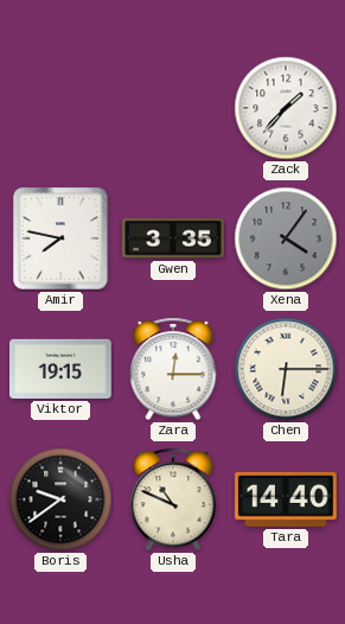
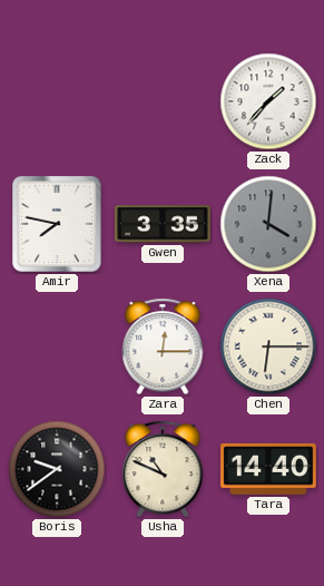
Xena: 4:06 -> 4:01
Viktor: 19:15 -> none
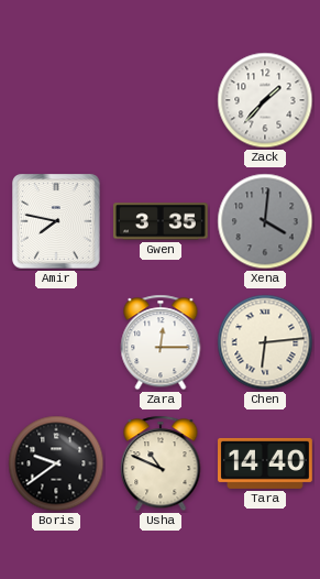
Chen: 6:15 -> 6:14
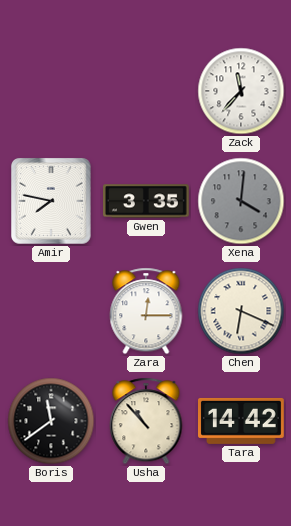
Zack: 1:37 -> 11:37
Chen: 6:14 -> 6:19
Boris: 9:39 -> 11:39
Usha: 10:49 -> 10:53
Tara: 14:40 -> 14:42
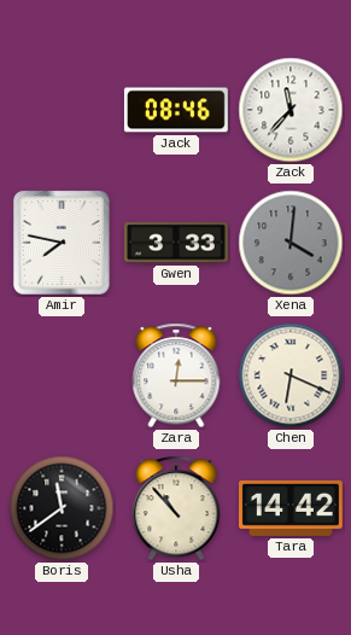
Jack: none -> 08:46
Gwen: 3:35 -> 3:33
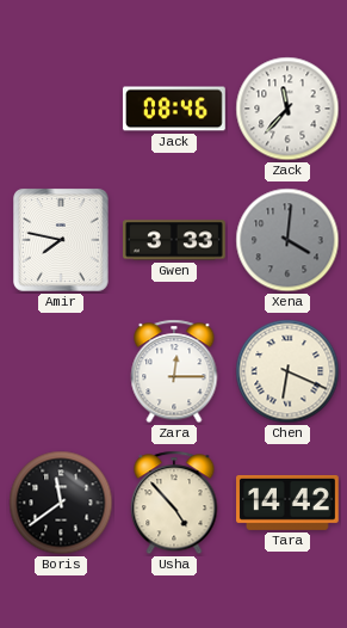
Usha: 10:53 -> 4:53
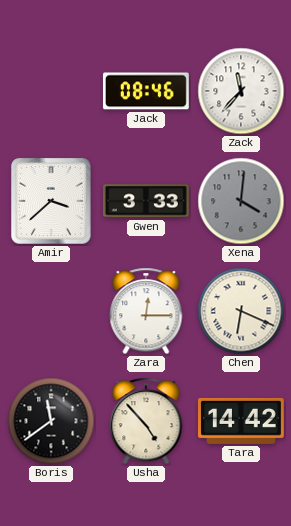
Amir: 7:47 -> 3:38
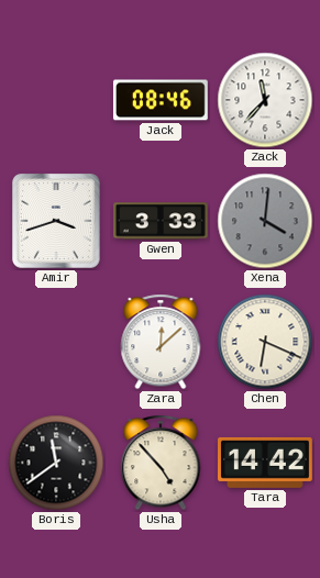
Amir: 3:38 -> 3:42
Zara: 12:15 -> 12:08
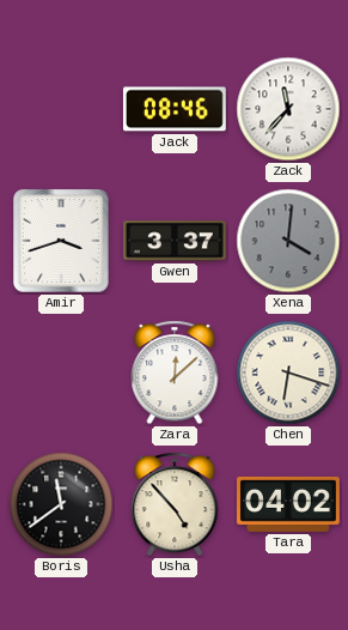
Gwen: 3:33 -> 3:37
Chen: 6:19 -> 6:18
Tara: 14:42 -> 04:02
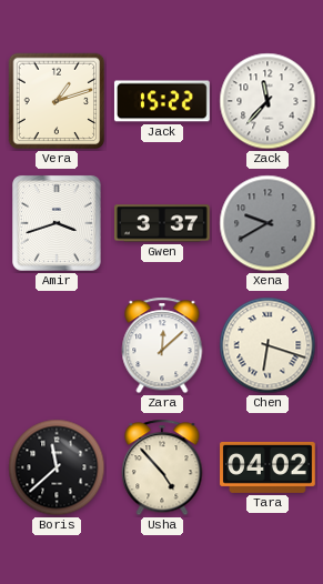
Vera: none -> 1:12
Jack: 08:46 -> 15:22
Xena: 4:01 -> 9:40
Boris: 11:39 -> 11:38
